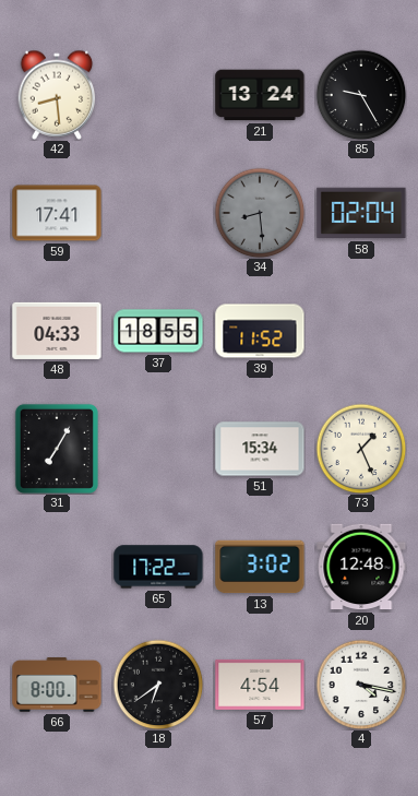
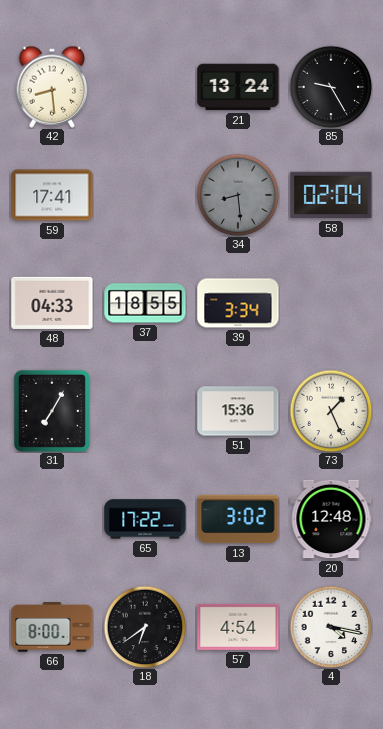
39: 11:52 -> 3:34
51: 15:34 -> 15:36
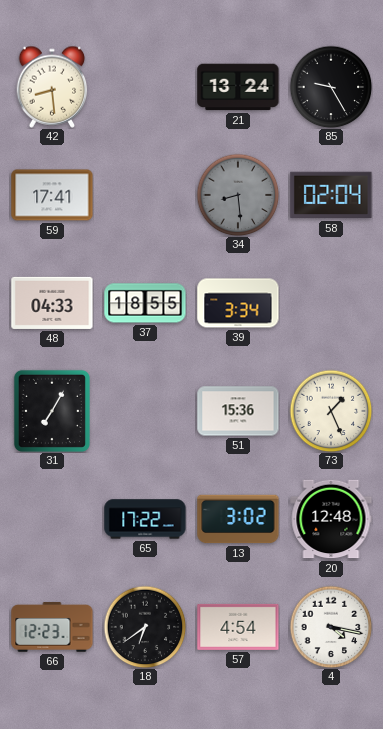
66: 8:00 -> 12:23
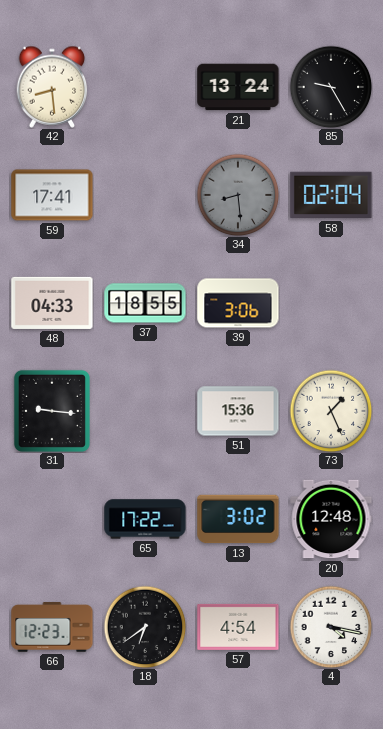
39: 3:34 -> 3:06
31: 7:05 -> 9:16
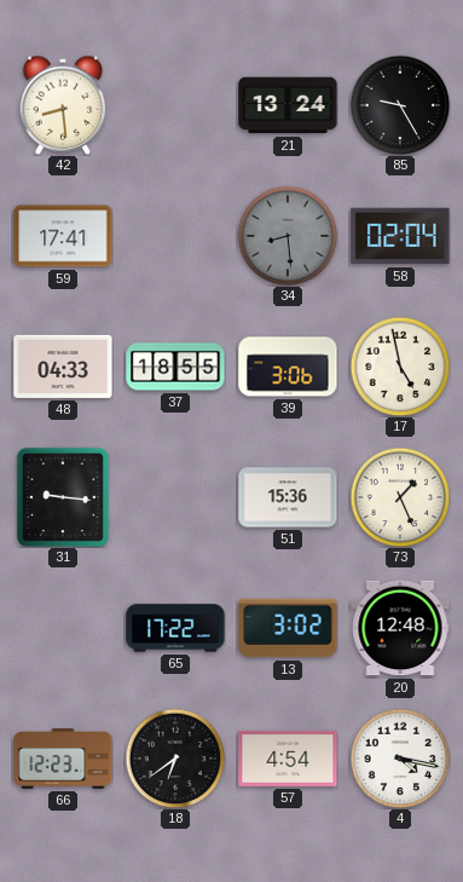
17: none -> 4:58
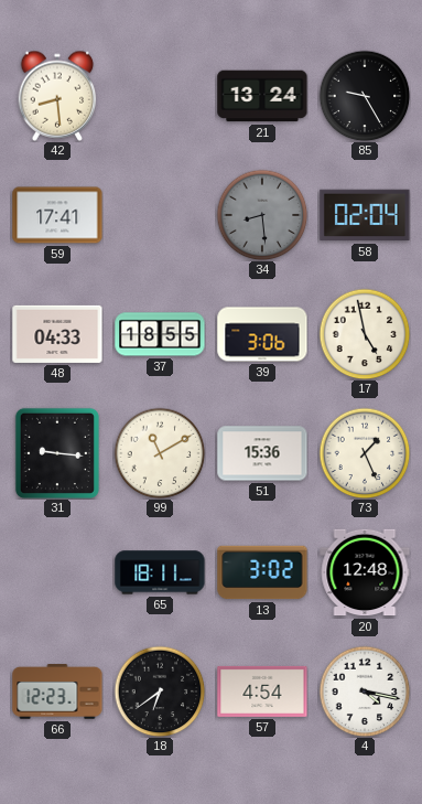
99: none -> 11:10
65: 17:22 -> 18:11
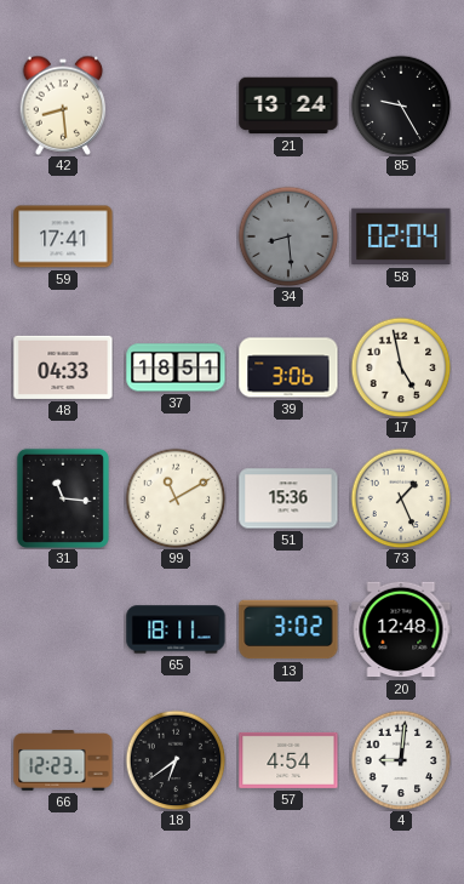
37: 18:55 -> 18:51
31: 9:16 -> 11:16
4: 4:17 -> 9:01
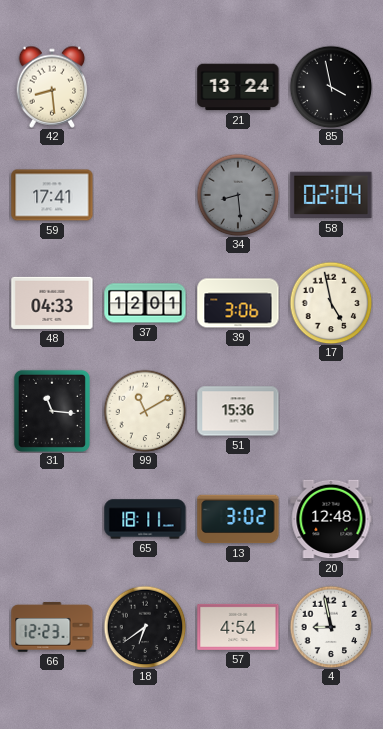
85: 9:25 -> 3:58
37: 18:51 -> 12:01
73: 1:26 -> none
4: 9:01 -> 8:58
